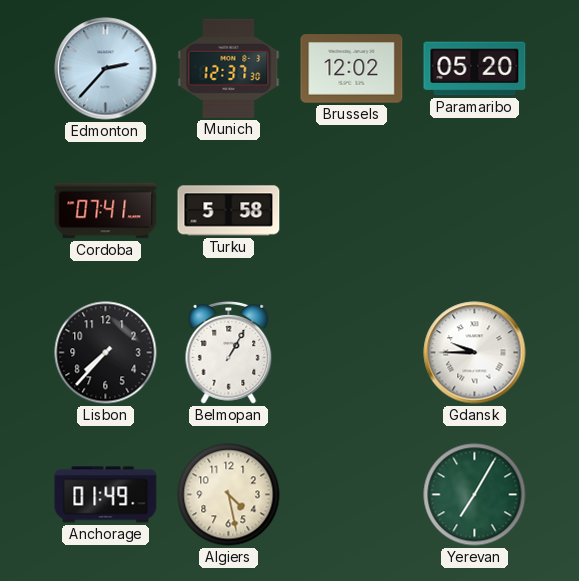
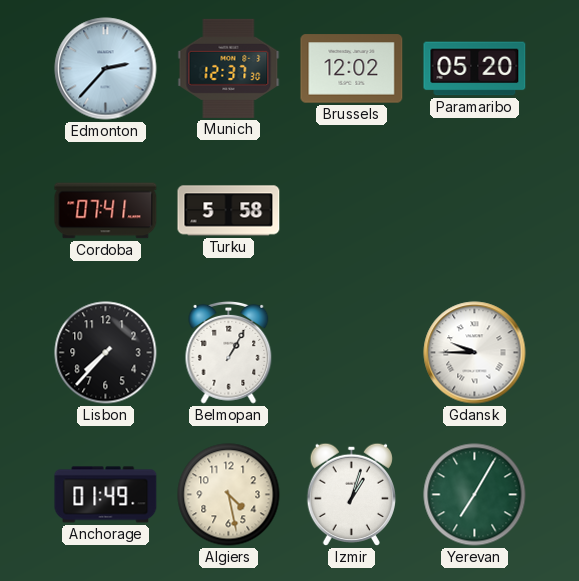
Izmir: none -> 1:03
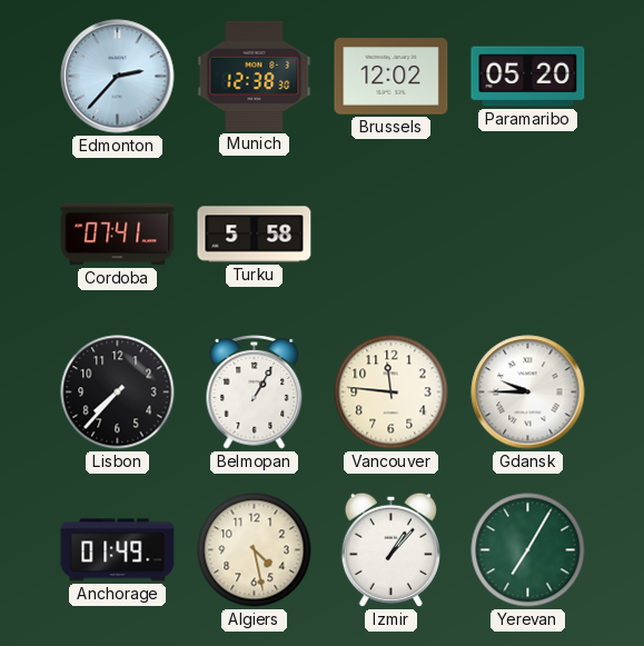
Munich: 12:37 -> 12:38
Vancouver: none -> 11:46
Izmir: 1:03 -> 1:07
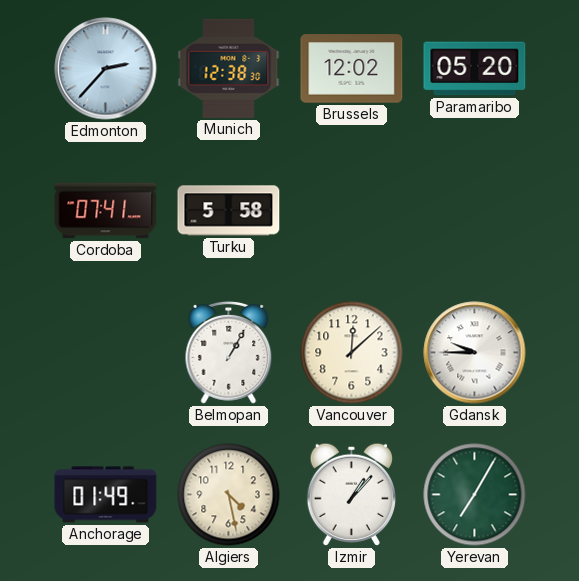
Lisbon: 7:37 -> none
Vancouver: 11:46 -> 12:08
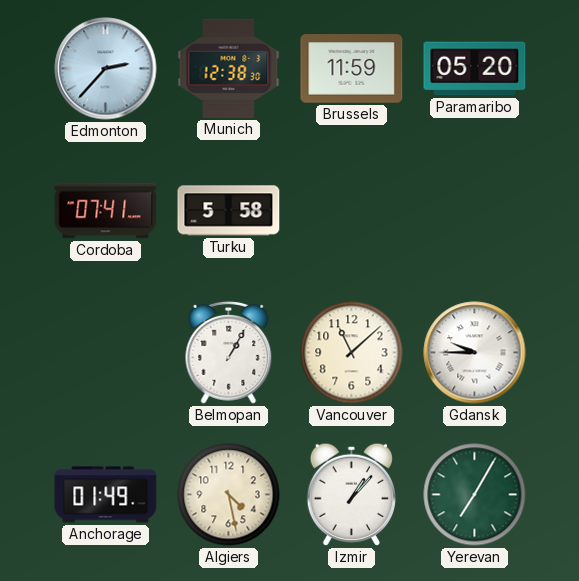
Brussels: 12:02 -> 11:59
Vancouver: 12:08 -> 11:08
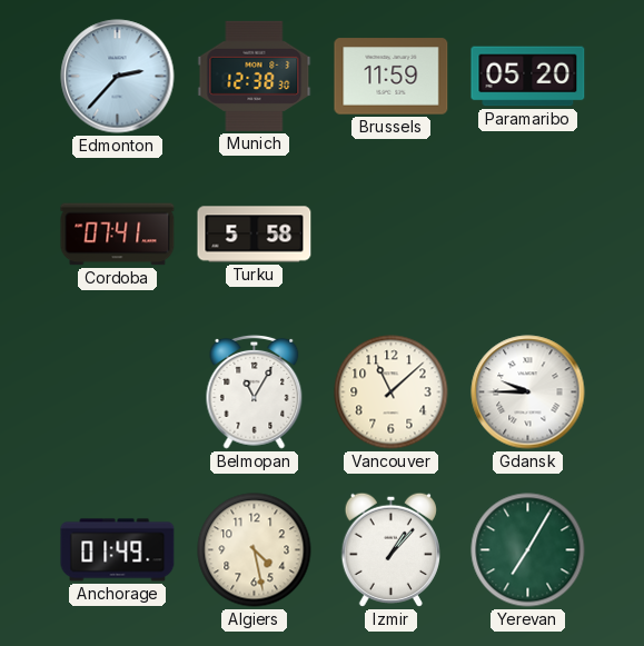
Belmopan: 1:05 -> 11:05
